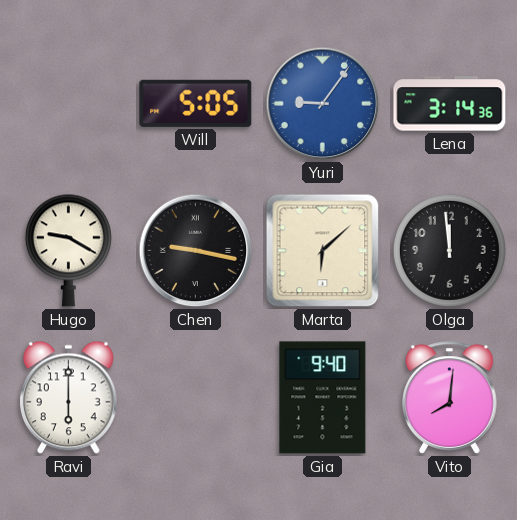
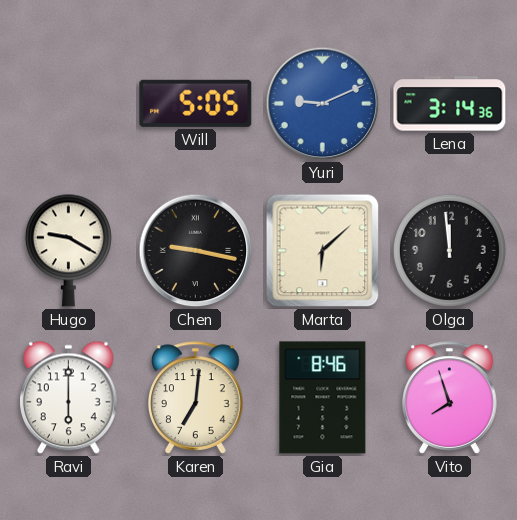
Yuri: 9:06 -> 9:11
Karen: none -> 7:01
Gia: 9:40 -> 8:46
Vito: 8:01 -> 7:57
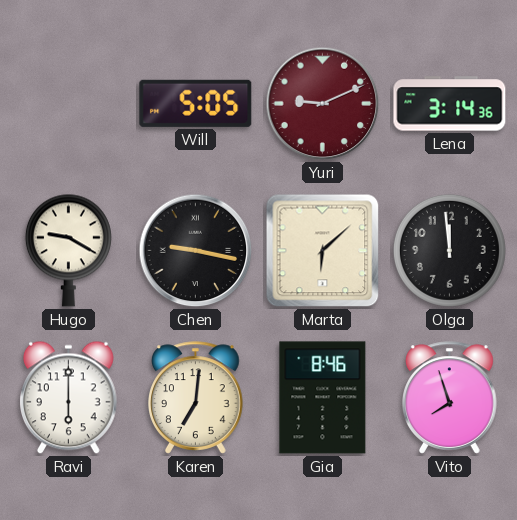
Yuri dial: blue -> burgundy
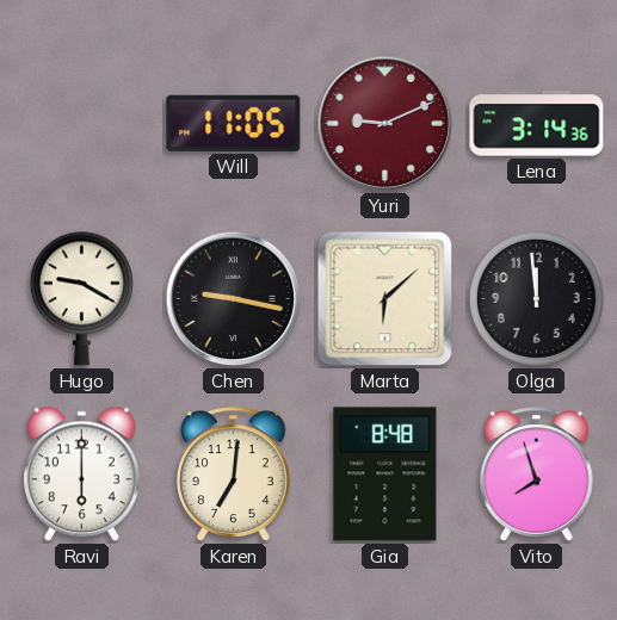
Will: 5:05 -> 11:05
Gia: 8:46 -> 8:48
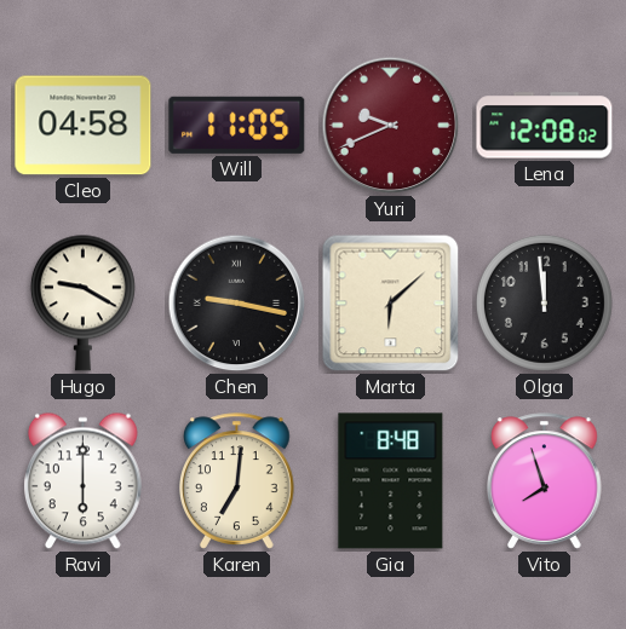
Cleo: none -> 04:58
Yuri: 9:11 -> 9:41
Lena: 3:14 -> 12:08
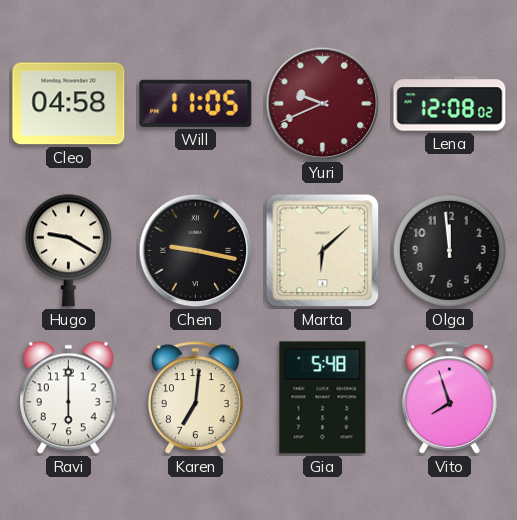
Gia: 8:48 -> 5:48
